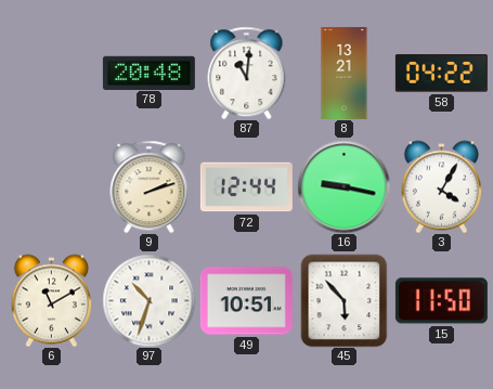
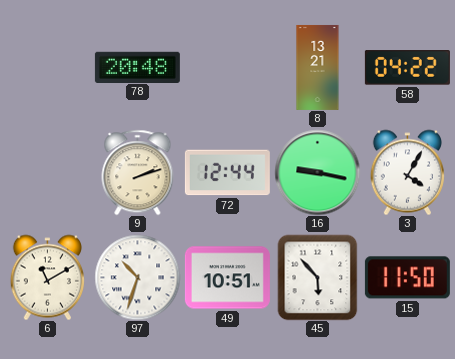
87: 11:01 -> none
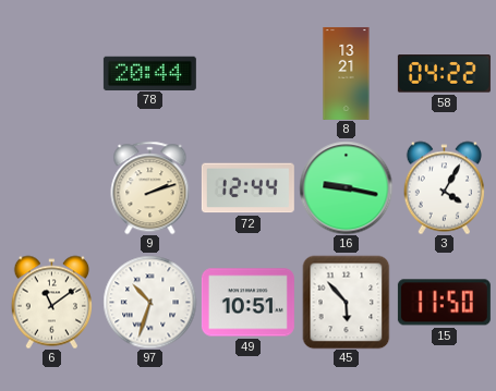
78: 20:48 -> 20:44
6: 11:10 -> 11:09
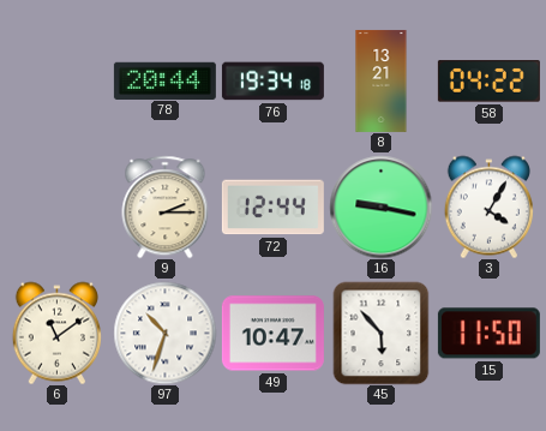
76: none -> 19:34
9: 2:12 -> 2:15
49: 10:51 -> 10:47
